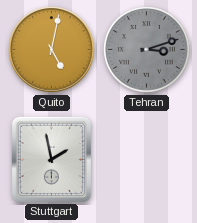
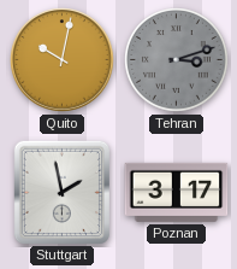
Quito: 5:02 -> 10:02
Poznan: none -> 3:17
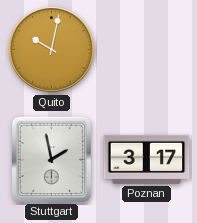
Tehran: 3:12 -> none
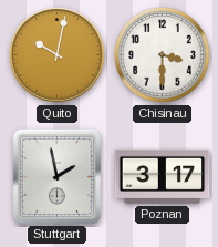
Chisinau: none -> 3:30
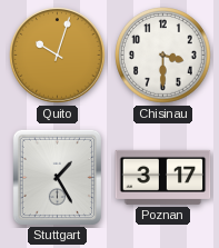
Quito: 10:02 -> 10:03
Stuttgart: 1:58 -> 1:25
